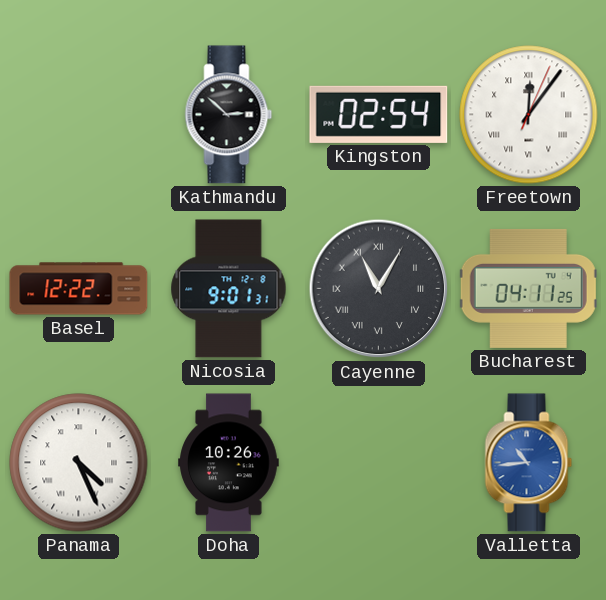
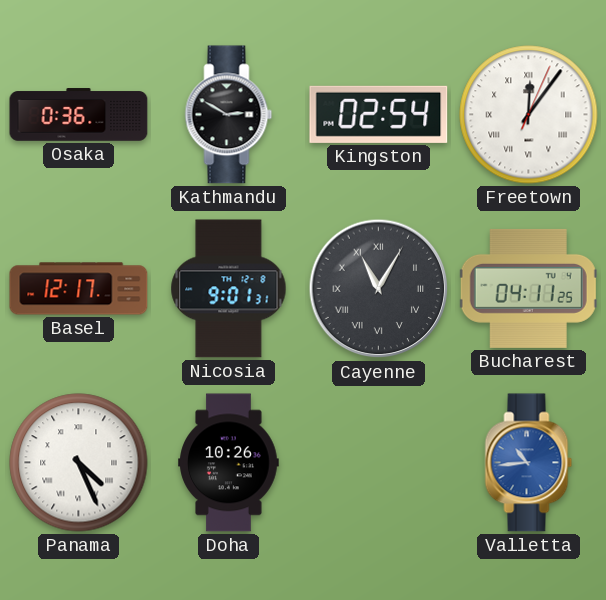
Osaka: none -> 0:36
Kathmandu: 2:52 -> 2:50
Basel: 12:22 -> 12:17
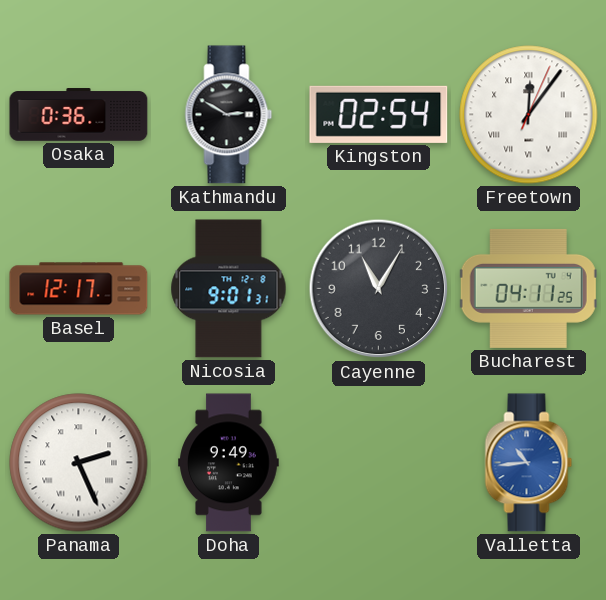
Cayenne numerals: Roman -> Arabic
Panama: 4:26 -> 2:26
Doha: 10:26 -> 9:49
